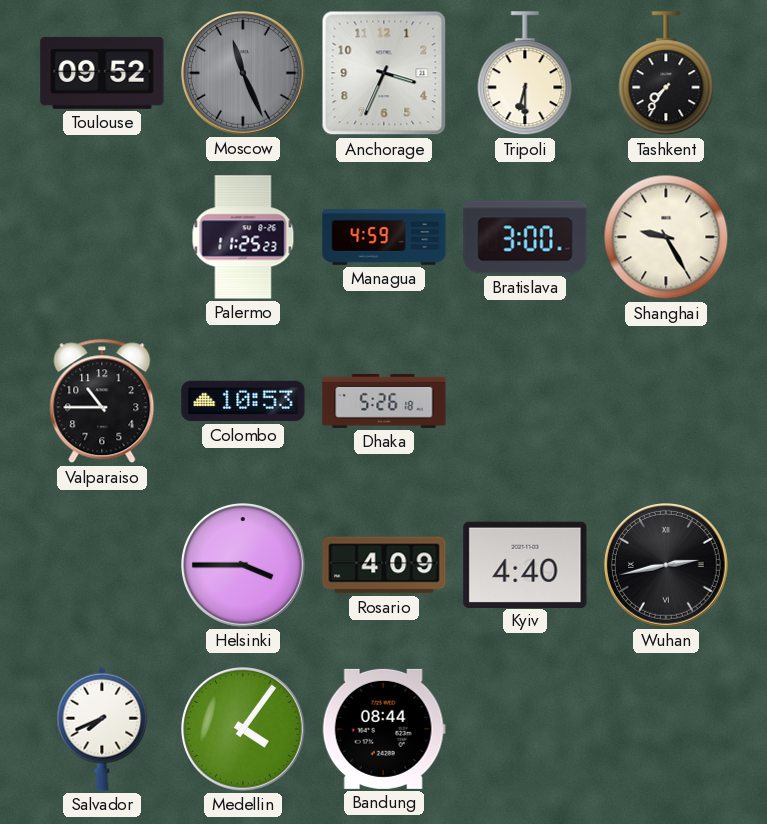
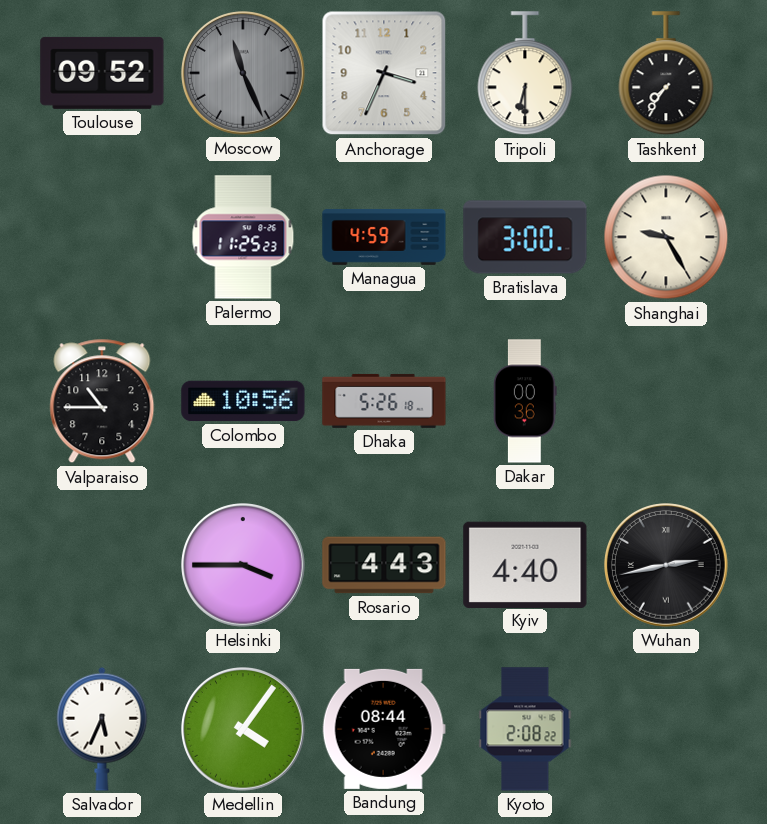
Colombo: 10:53 -> 10:56
Dakar: none -> 00:36
Rosario: 4:09 -> 4:43
Salvador: 7:41 -> 5:34
Kyoto: none -> 2:08
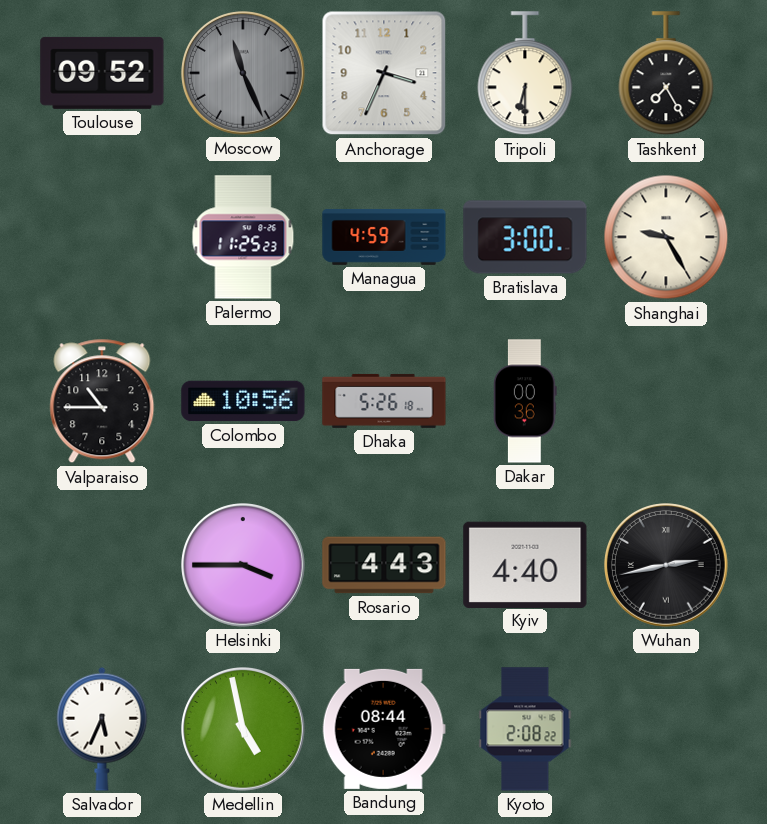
Tashkent: 7:36 -> 7:25
Medellin: 4:06 -> 4:58
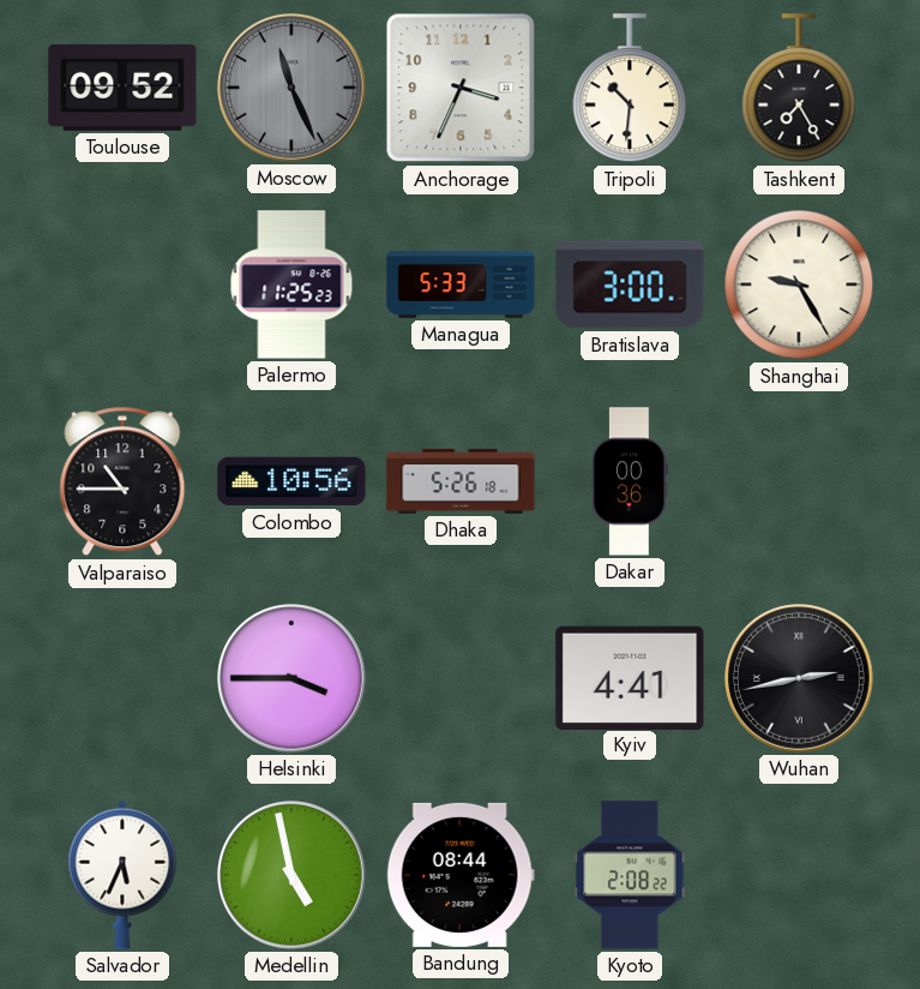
Tripoli: 6:30 -> 10:31
Managua: 4:59 -> 5:33
Rosario: 4:43 -> none
Kyiv: 4:40 -> 4:41
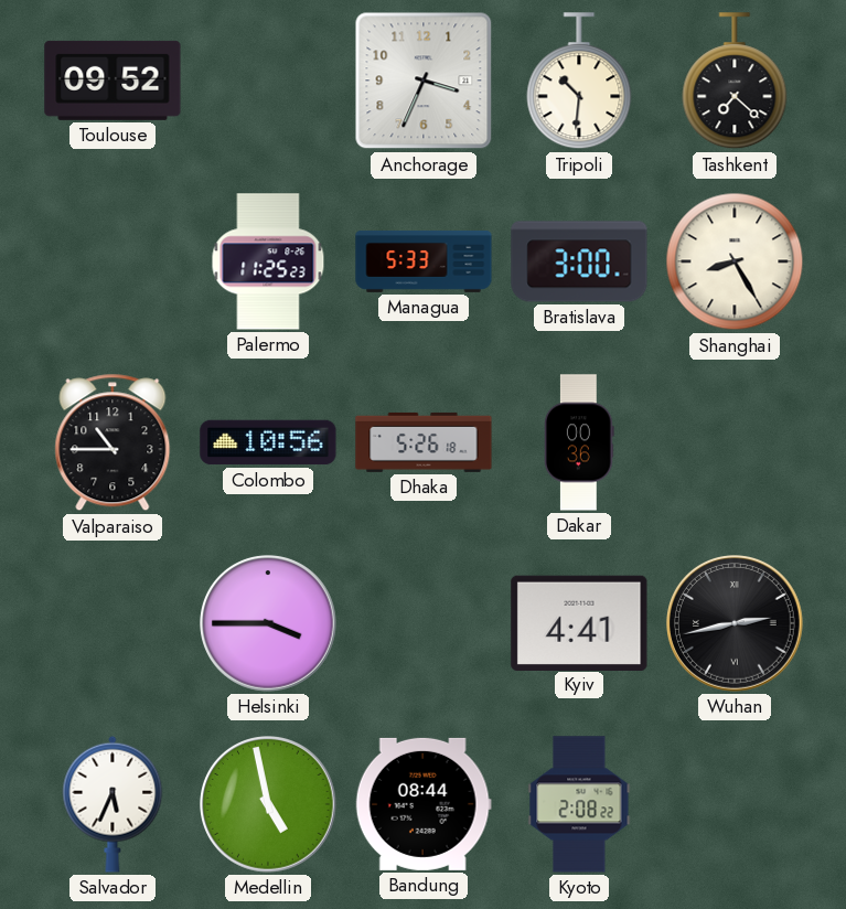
Moscow: 11:26 -> none
Tashkent: 7:25 -> 7:22
Shanghai: 9:25 -> 8:25
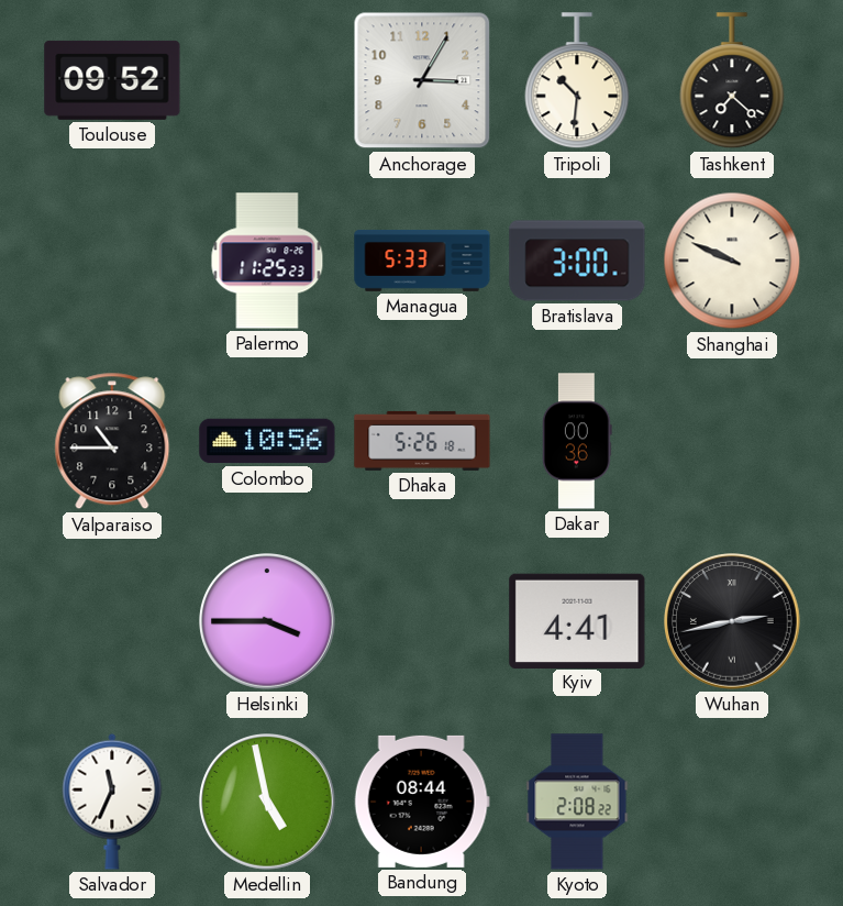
Anchorage: 3:34 -> 3:05
Shanghai: 8:25 -> 9:49
Salvador: 5:34 -> 11:34
